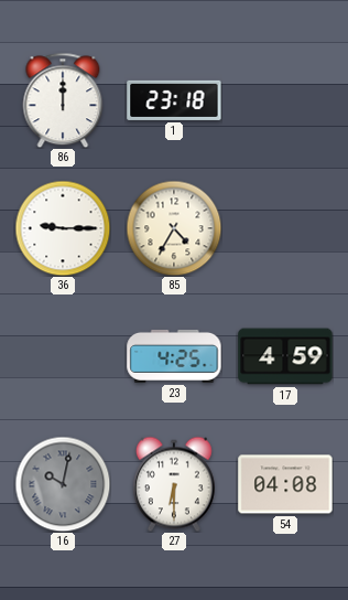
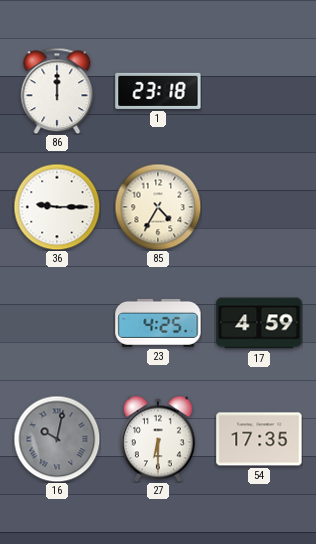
54: 04:08 -> 17:35
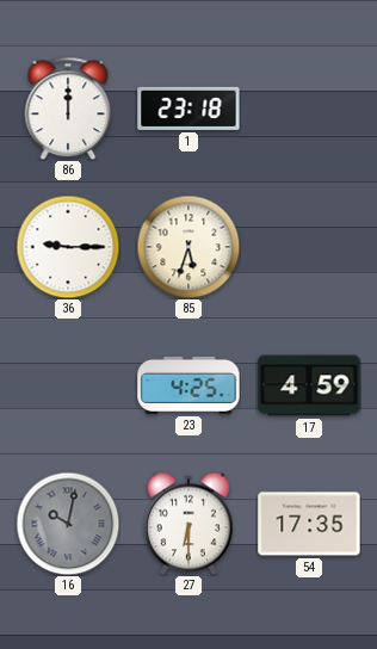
85: 4:35 -> 5:33
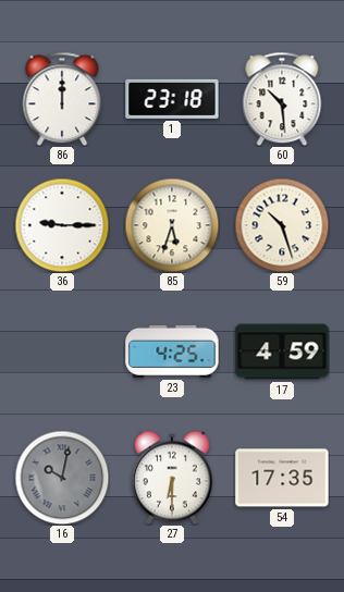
60: none -> 10:29
59: none -> 10:27
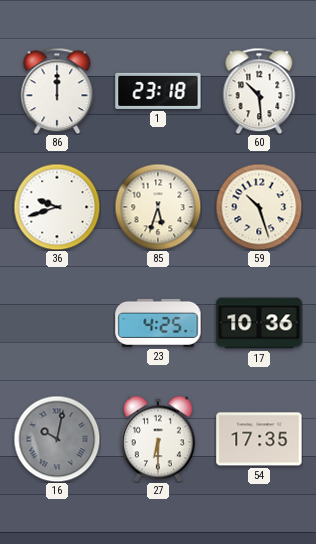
36: 9:15 -> 9:42
17: 4:59 -> 10:36
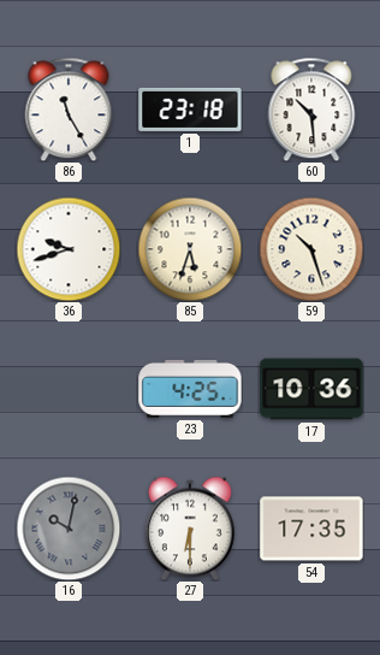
86: 12:00 -> 11:25
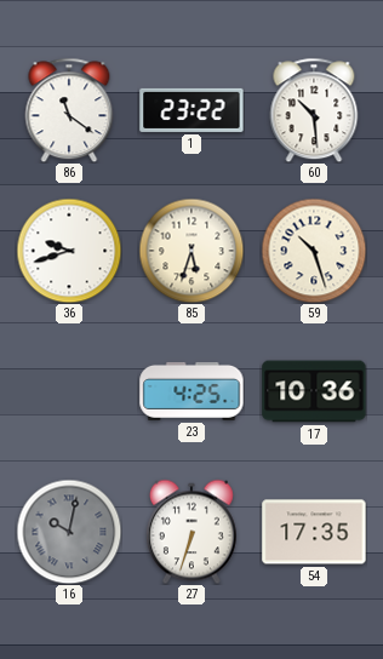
86: 11:25 -> 11:21
1: 23:18 -> 23:22
27: 6:30 -> 6:33
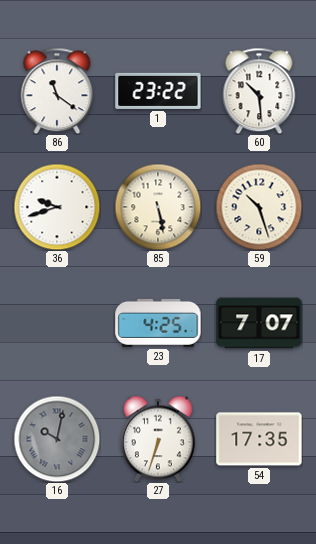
85: 5:33 -> 5:28
17: 10:36 -> 7:07
